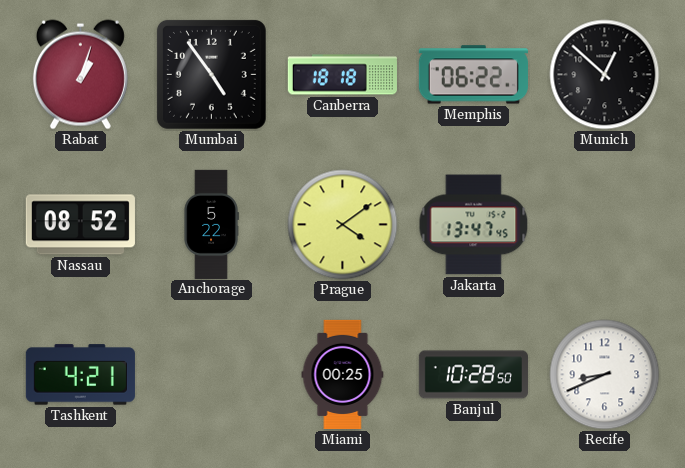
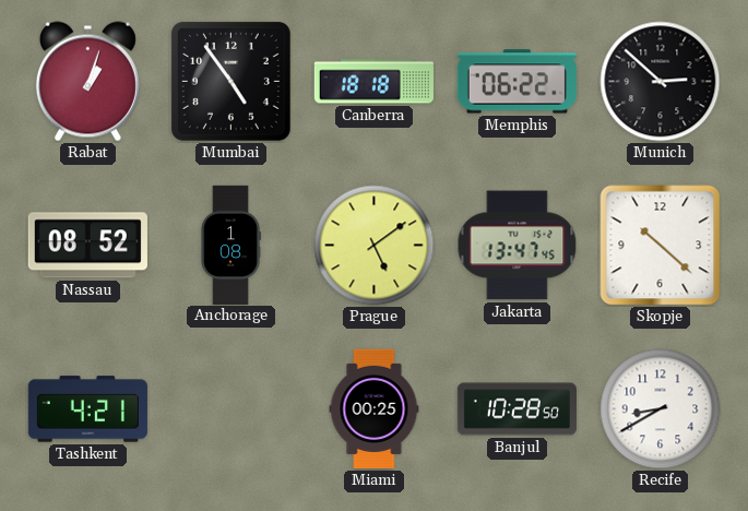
Munich: 12:52 -> 2:52
Anchorage: 5:22 -> 1:08
Prague: 4:09 -> 5:09
Skopje: none -> 10:22
Recife: 8:41 -> 8:40
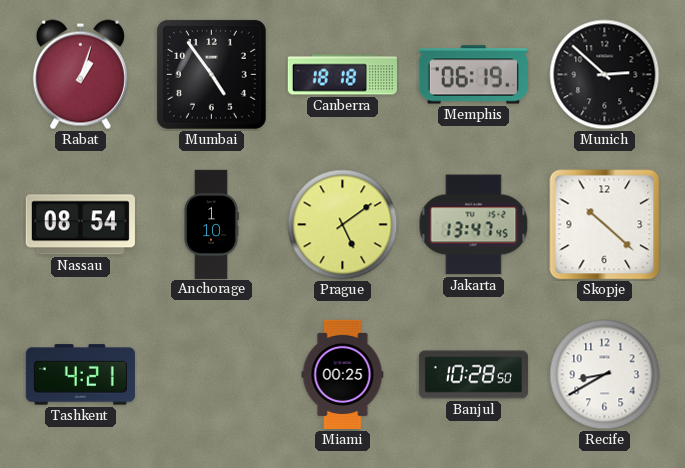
Memphis: 06:22 -> 06:19
Nassau: 08:52 -> 08:54
Anchorage: 1:08 -> 1:10
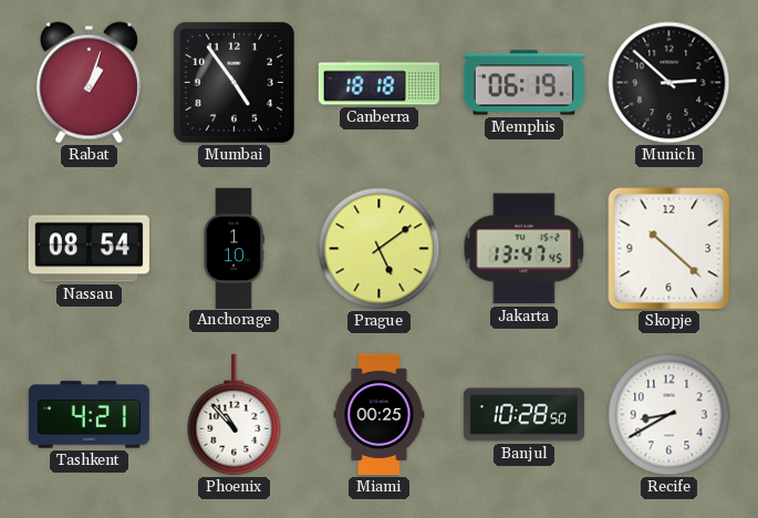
Phoenix: none -> 10:53
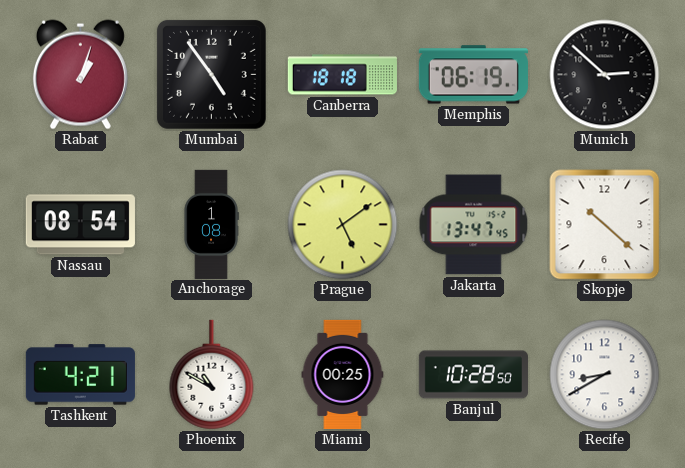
Anchorage: 1:10 -> 1:08
Phoenix: 10:53 -> 10:50
